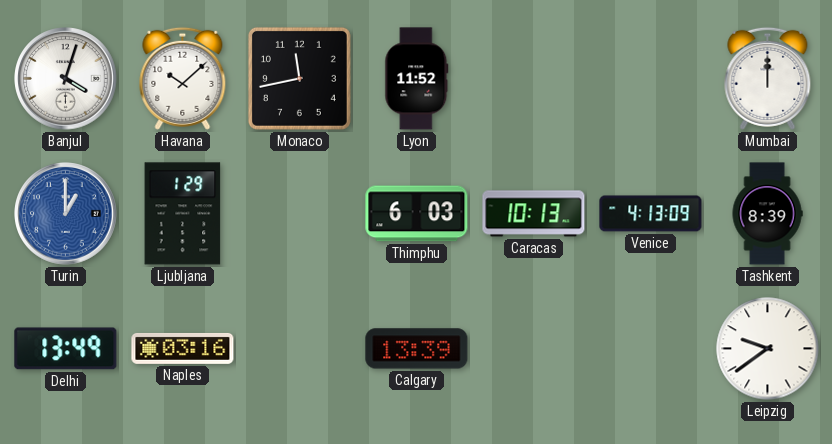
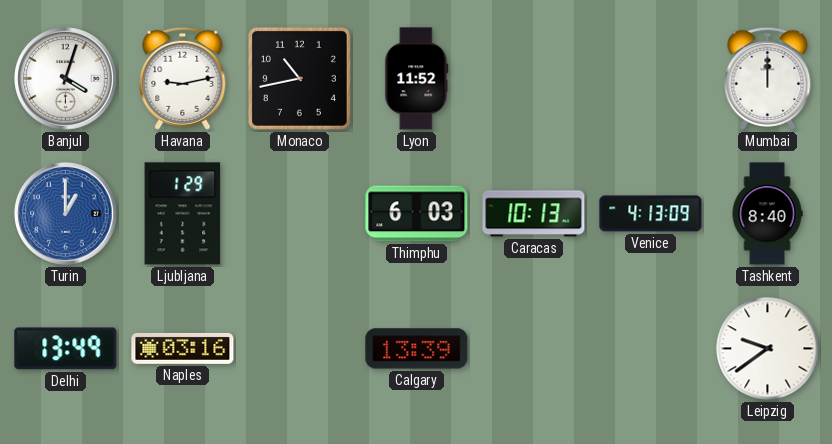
Havana: 10:08 -> 9:13
Monaco: 11:43 -> 10:43
Tashkent: 8:39 -> 8:40
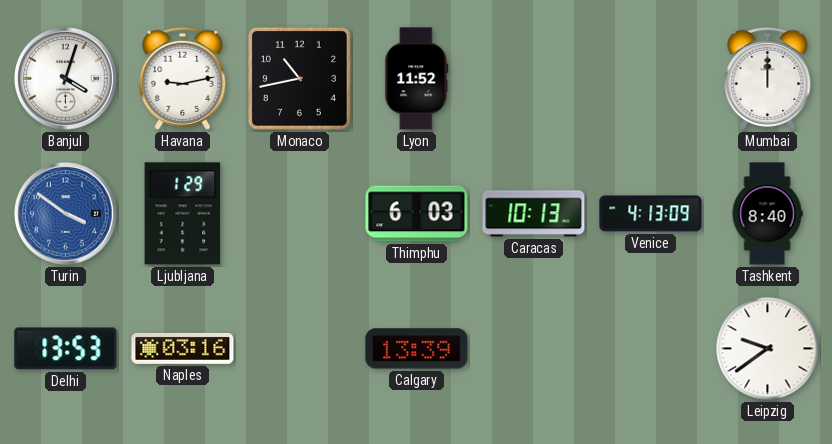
Turin: 1:00 -> 3:51
Delhi: 13:49 -> 13:53
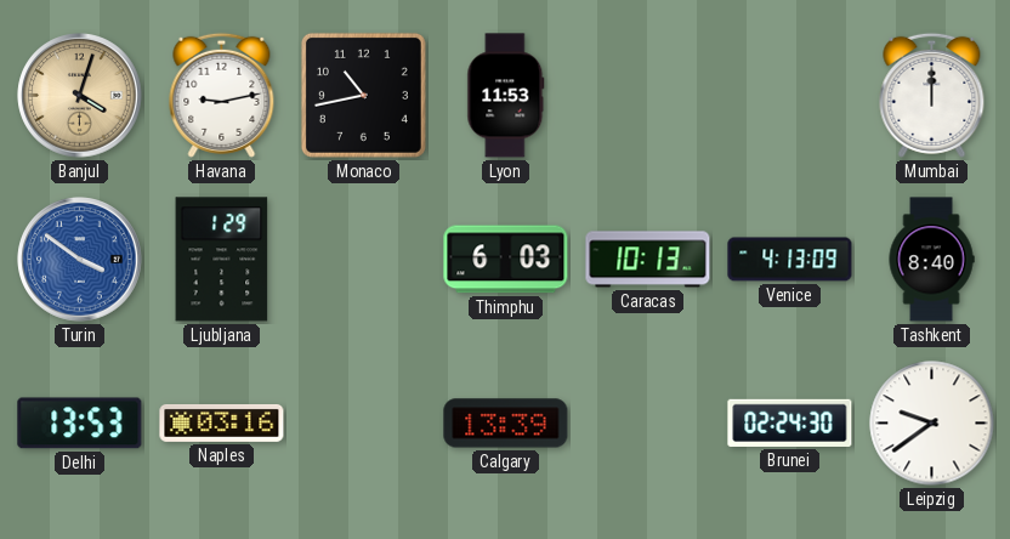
Banjul dial: white -> champagne
Lyon: 11:52 -> 11:53
Brunei: none -> 02:24
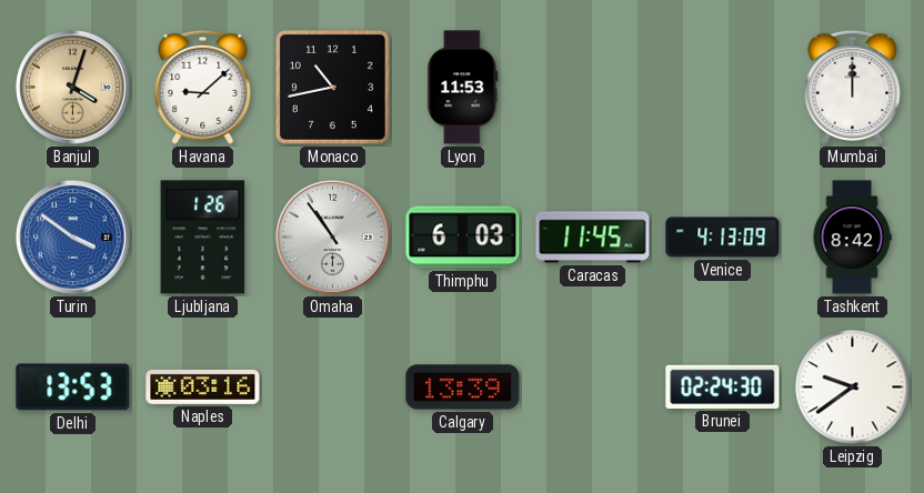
Havana: 9:13 -> 9:08
Ljubljana: 1:29 -> 1:26
Omaha: none -> 10:54
Caracas: 10:13 -> 11:45
Tashkent: 8:40 -> 8:42
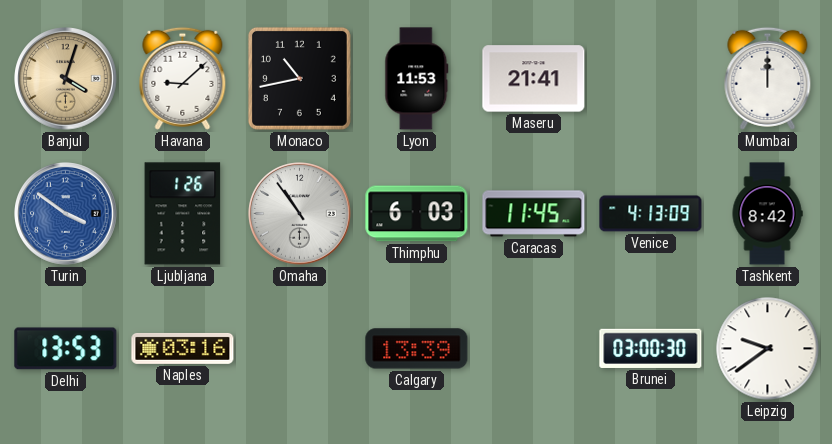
Maseru: none -> 21:41
Brunei: 02:24 -> 03:00
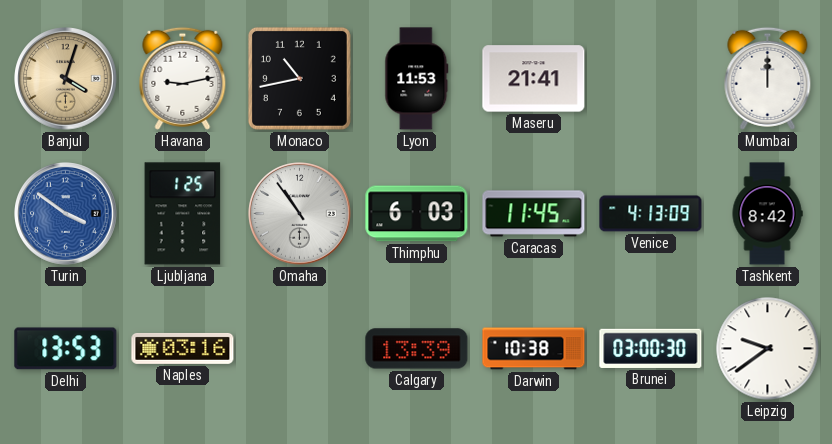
Havana: 9:08 -> 9:13
Ljubljana: 1:26 -> 1:25
Darwin: none -> 10:38
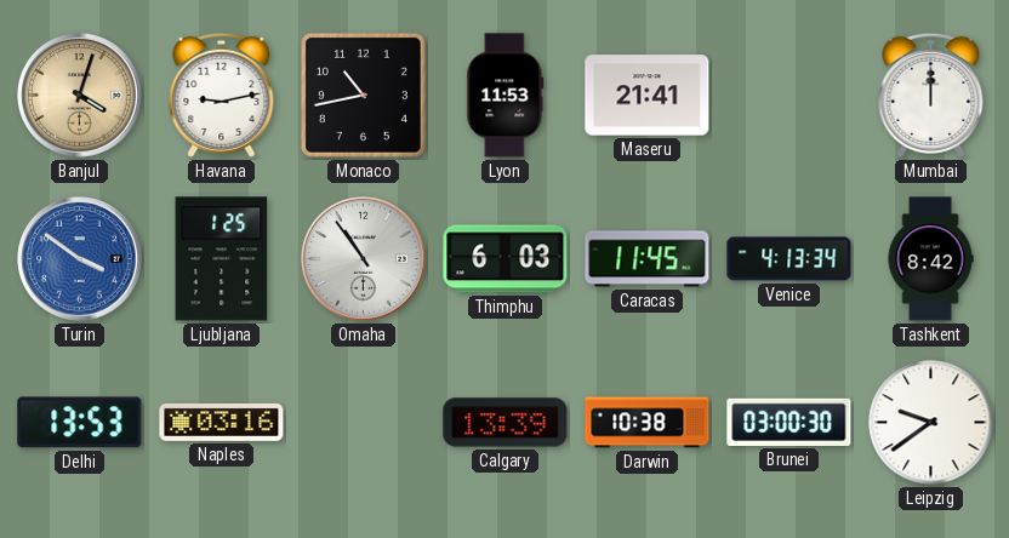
Venice: 4:13:09 -> 4:13:34
